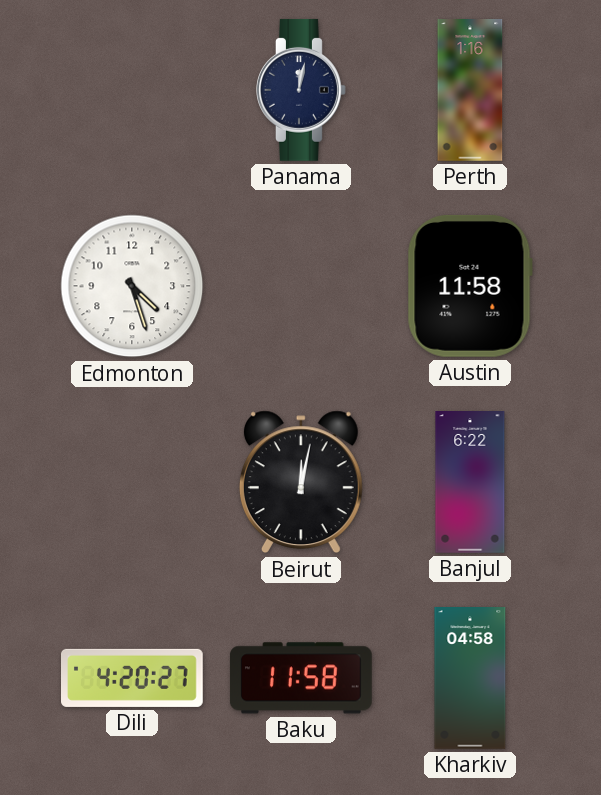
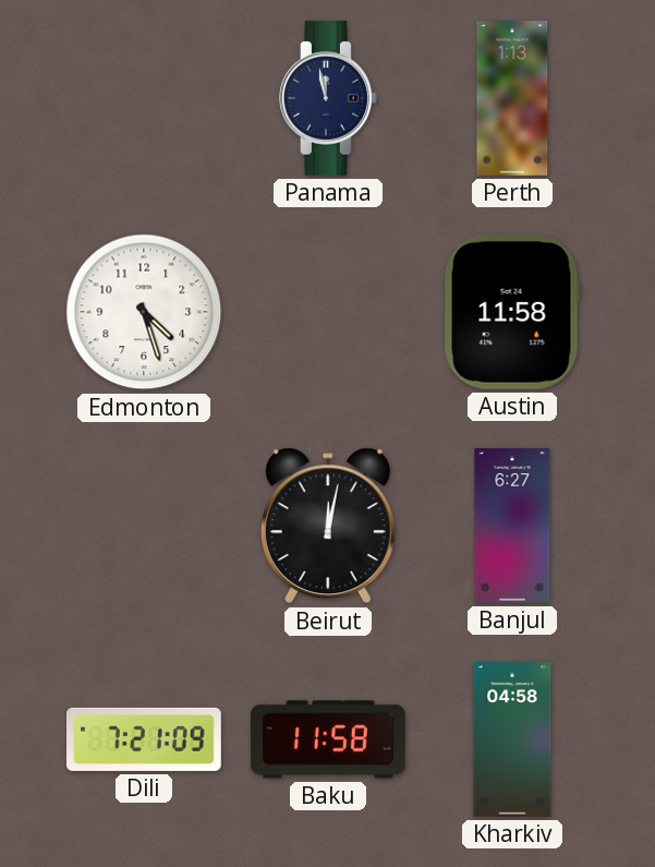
Panama: 12:02 -> 11:58
Perth: 1:16 -> 1:13
Banjul: 6:22 -> 6:27
Dili: 4:20 -> 7:21
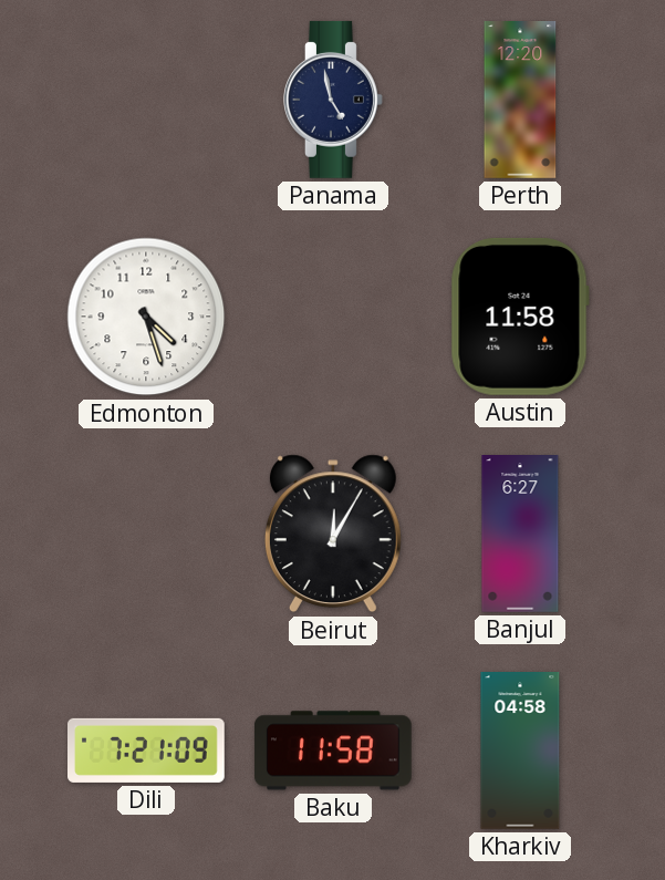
Panama: 11:58 -> 4:58
Perth: 1:13 -> 12:20
Beirut: 12:02 -> 12:05
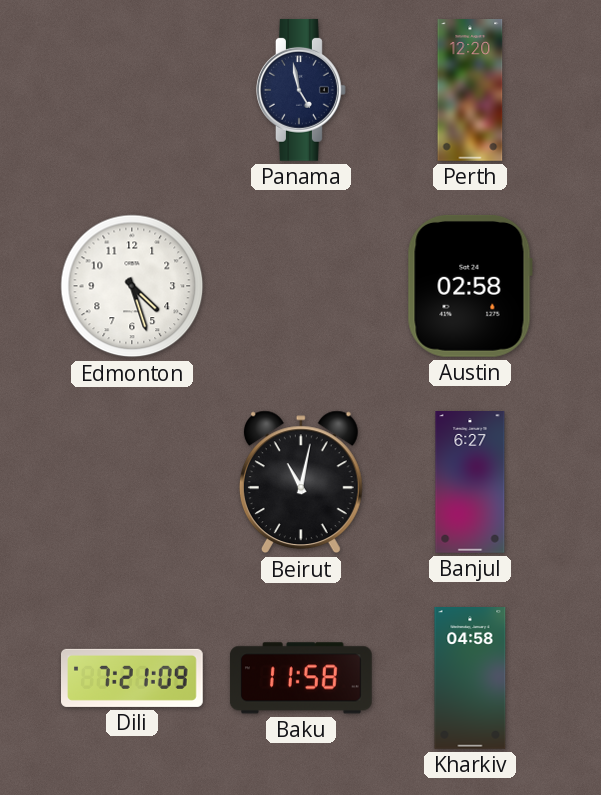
Austin: 11:58 -> 02:58
Beirut: 12:05 -> 11:02
